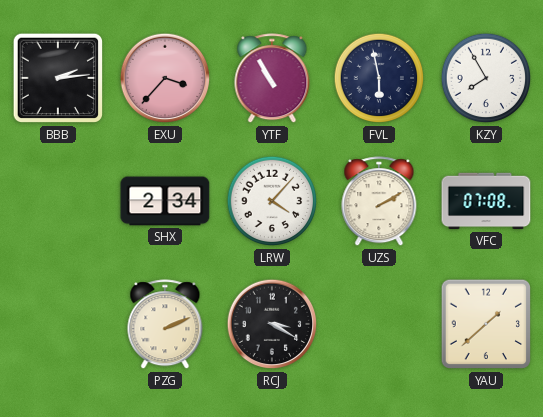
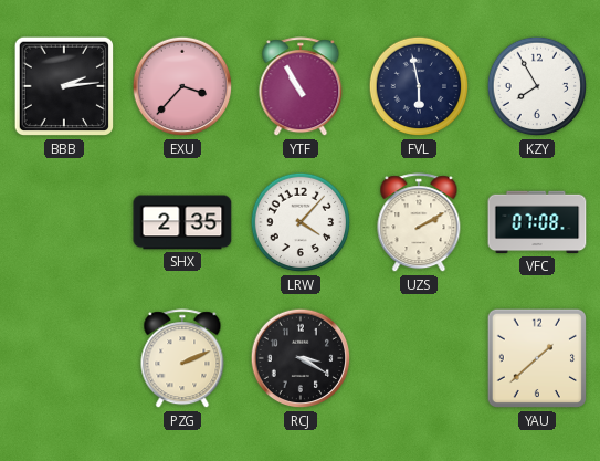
SHX: 2:34 -> 2:35
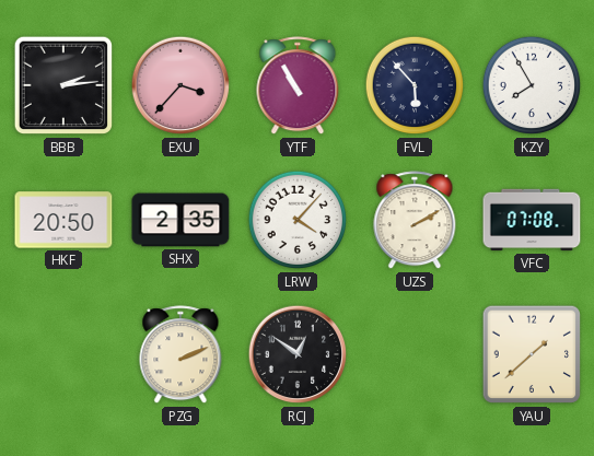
FVL: 5:58 -> 5:53
HKF: none -> 20:50
RCJ: 3:20 -> 12:51
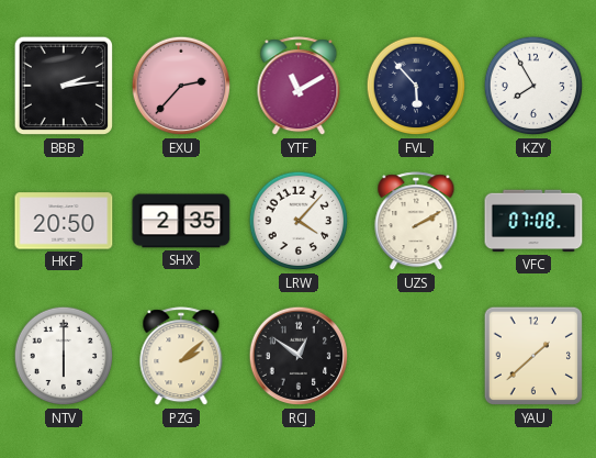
EXU: 3:37 -> 2:37
YTF: 10:55 -> 11:10
NTV: none -> 6:00
PZG: 2:11 -> 2:08
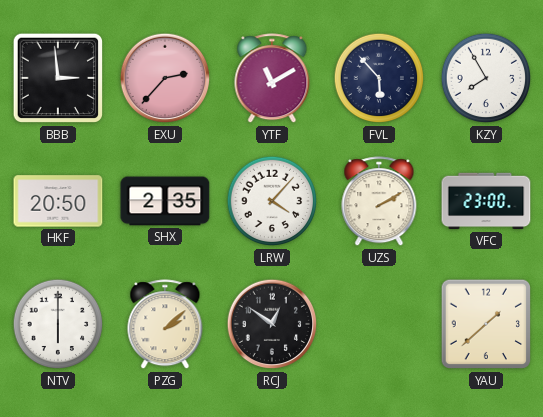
BBB: 2:14 -> 2:59
VFC: 07:08 -> 23:00
